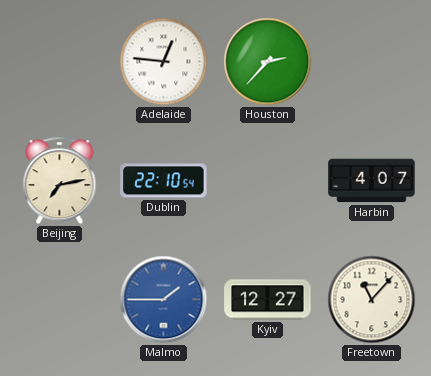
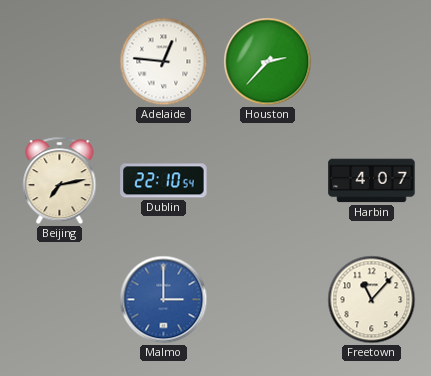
Malmo: 1:45 -> 3:00
Kyiv: 12:27 -> none
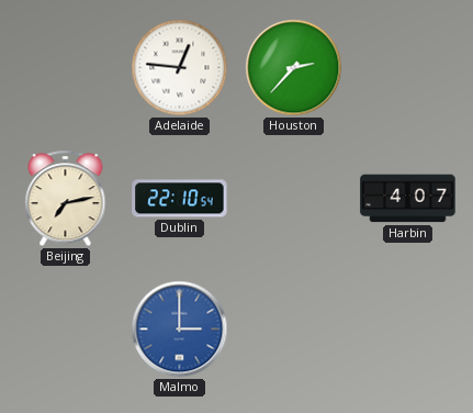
Freetown: 11:07 -> none
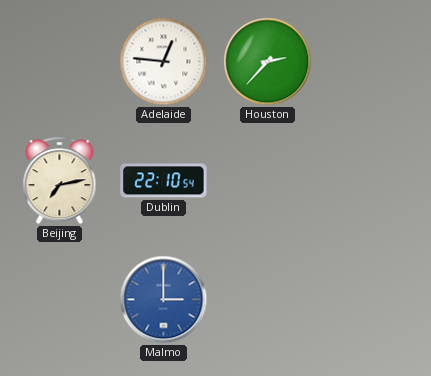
Harbin: 4:07 -> none
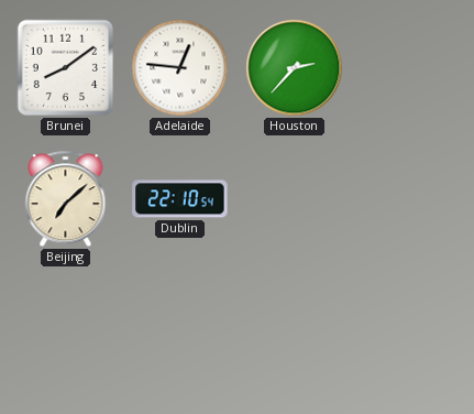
Brunei: none -> 8:09
Beijing: 7:13 -> 7:08
Malmo: 3:00 -> none
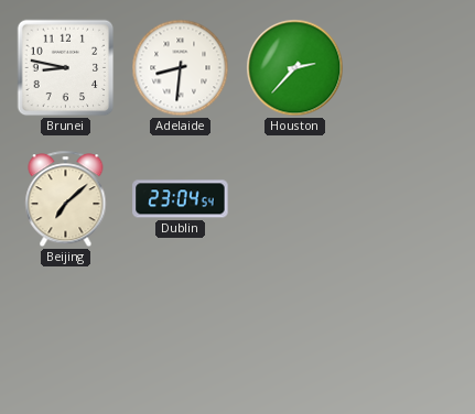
Brunei: 8:09 -> 8:47
Adelaide: 12:46 -> 8:31
Dublin: 22:10 -> 23:04
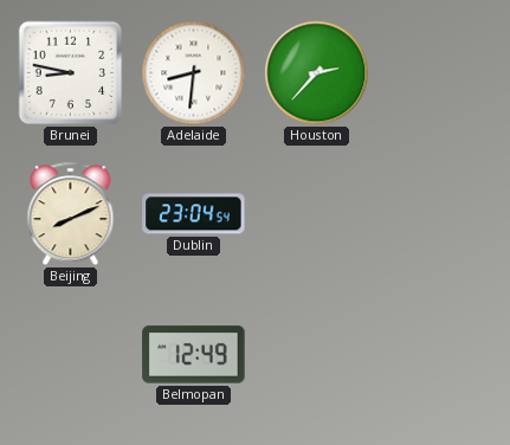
Beijing: 7:08 -> 8:11
Belmopan: none -> 12:49
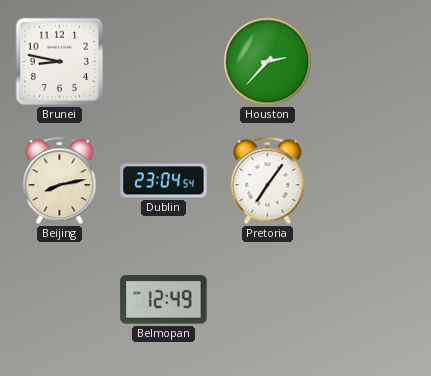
Adelaide: 8:31 -> none
Beijing: 8:11 -> 8:13
Pretoria: none -> 7:06
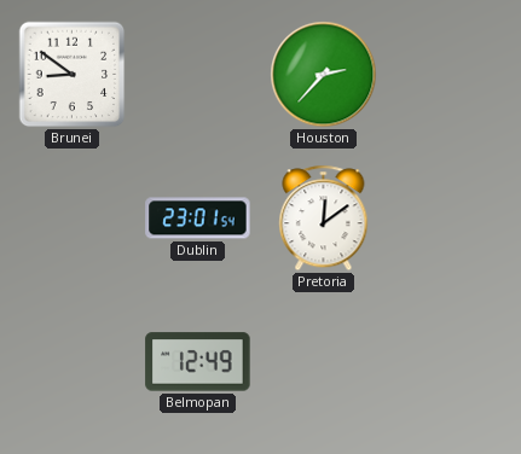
Brunei: 8:47 -> 8:51
Beijing: 8:13 -> none
Dublin: 23:04 -> 23:01
Pretoria: 7:06 -> 12:09
